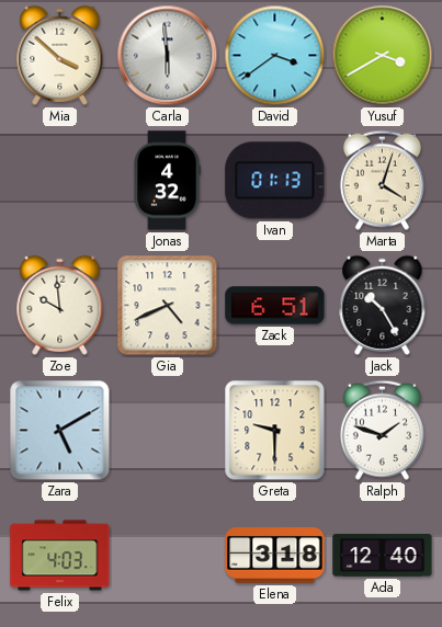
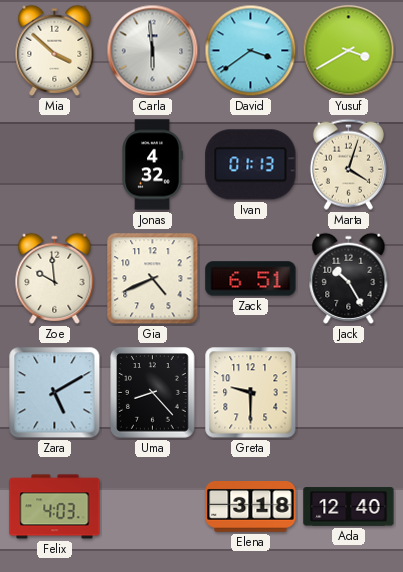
Uma: none -> 8:23
Ralph: 1:48 -> none
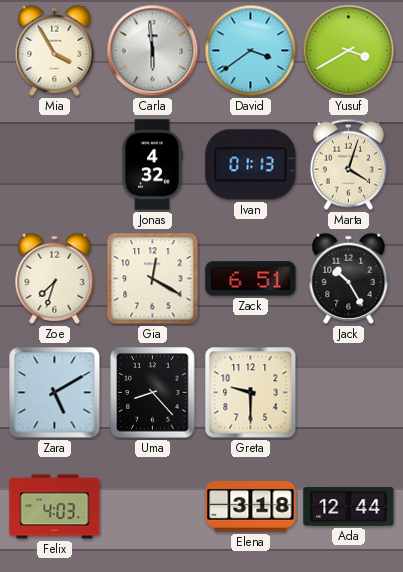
Mia: 3:52 -> 3:55
Zoe: 9:59 -> 7:33
Gia: 4:41 -> 12:20
Ada: 12:40 -> 12:44
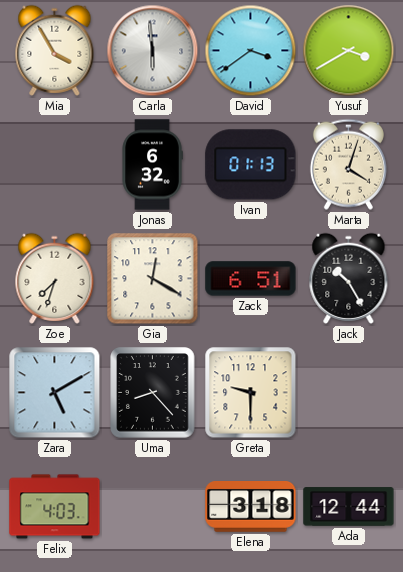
Jonas: 4:32 -> 6:32
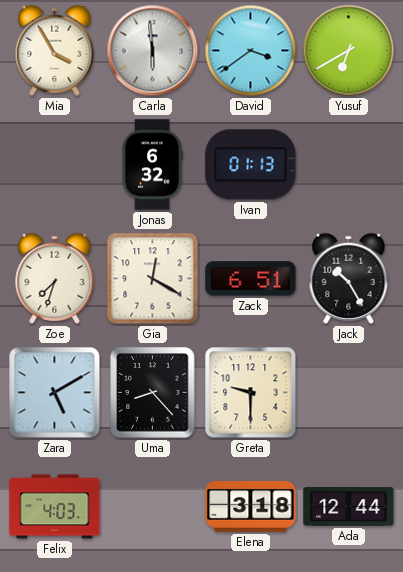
Yusuf: 3:40 -> 6:40
Marta: 4:03 -> none
